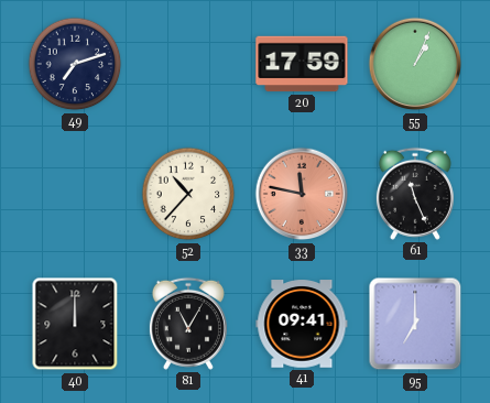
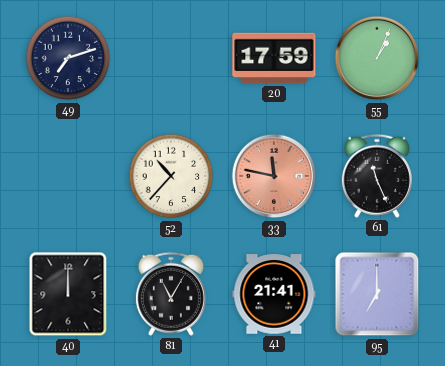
41: 09:41 -> 21:41
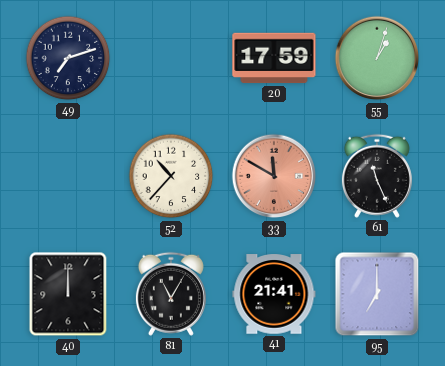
55: 1:04 -> 1:03
33: 11:47 -> 11:50
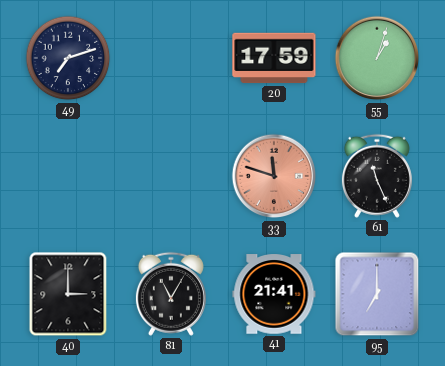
52: 10:37 -> none
33: 11:50 -> 11:48
40: 12:00 -> 3:00
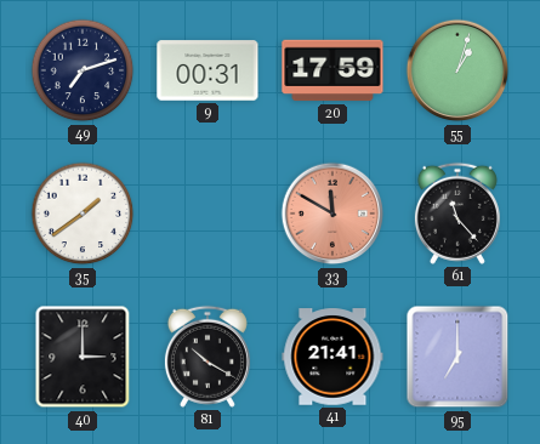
9: none -> 00:31
35: none -> 1:39
33: 11:48 -> 11:50
61: 11:26 -> 11:23
81: 11:05 -> 10:20
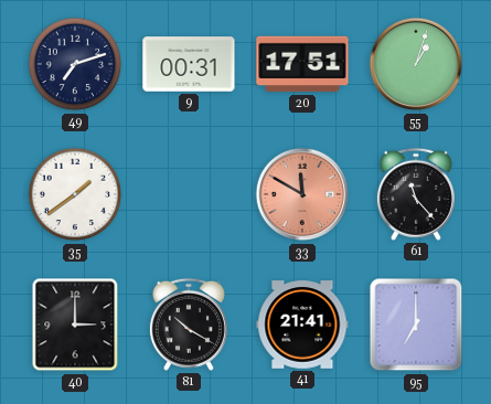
20: 17:59 -> 17:51
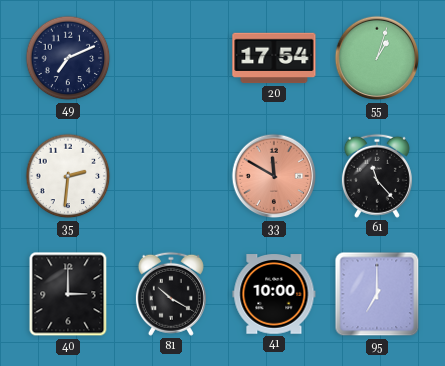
49: 7:12 -> 7:11
9: 00:31 -> none
20: 17:51 -> 17:54
35: 1:39 -> 2:31
41: 21:41 -> 10:00
